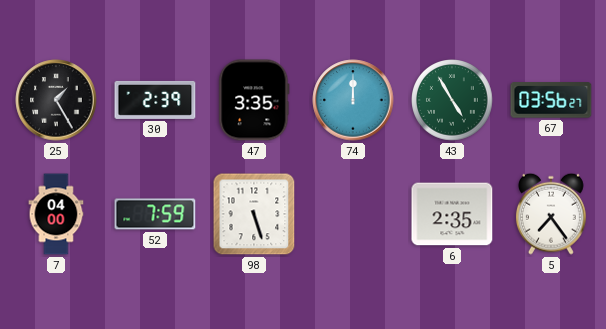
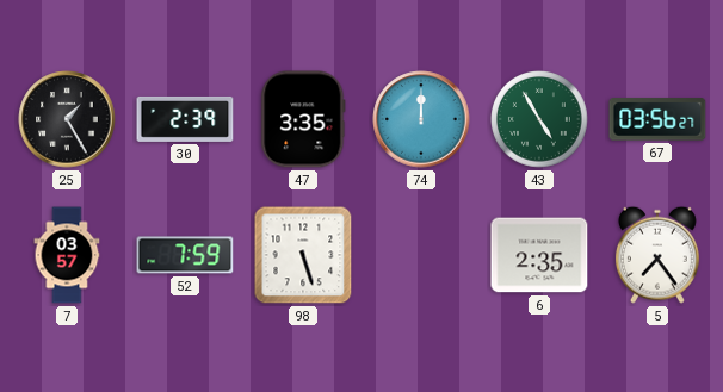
7: 04:00 -> 03:57
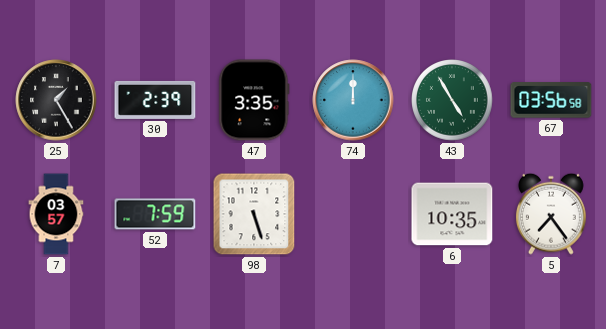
67: 03:56:27 -> 03:56:58
6: 2:35 -> 10:35
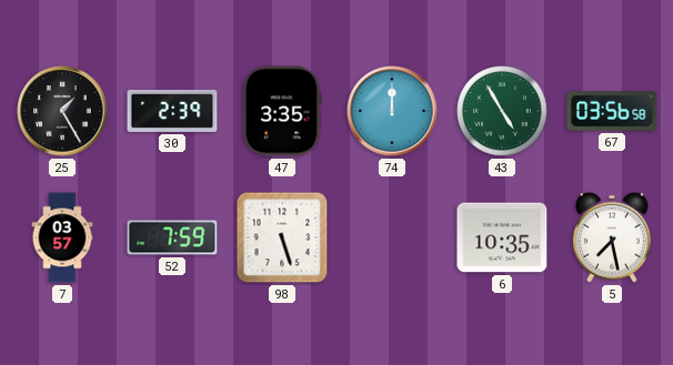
5: 7:24 -> 7:28
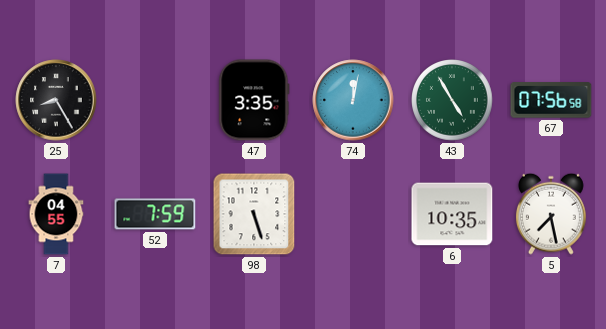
25: 1:25 -> 8:25
30: 2:39 -> none
74: 12:00 -> 12:02
67: 03:56 -> 07:56
7: 03:57 -> 04:55
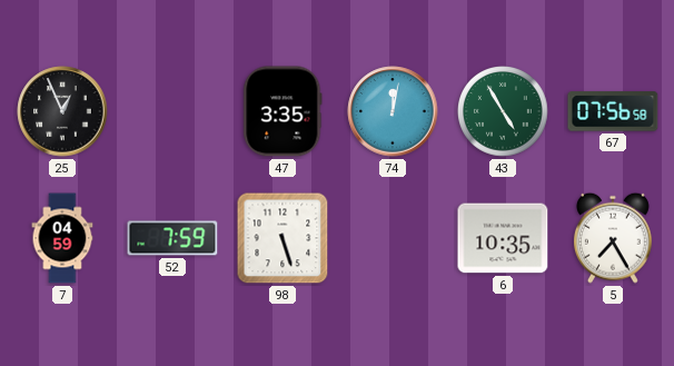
25: 8:25 -> 12:56
7: 04:55 -> 04:59
5: 7:28 -> 7:25
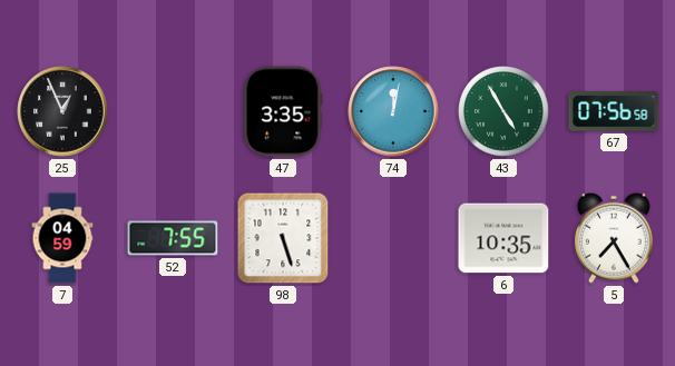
52: 7:59 -> 7:55
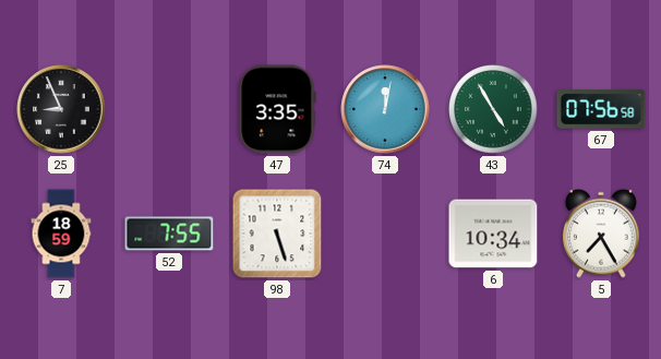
25: 12:56 -> 8:56
7: 04:59 -> 18:59
6: 10:35 -> 10:34
